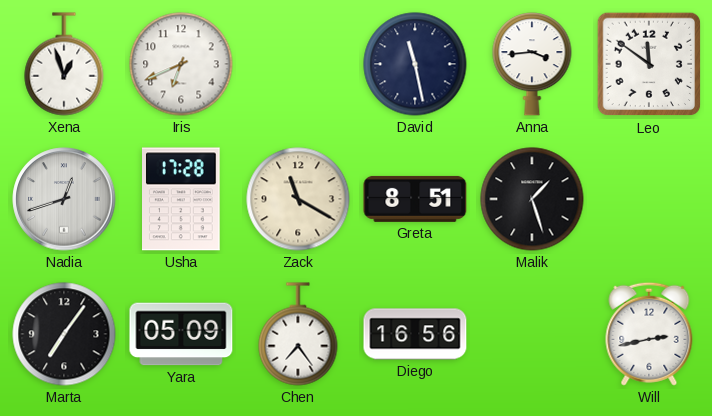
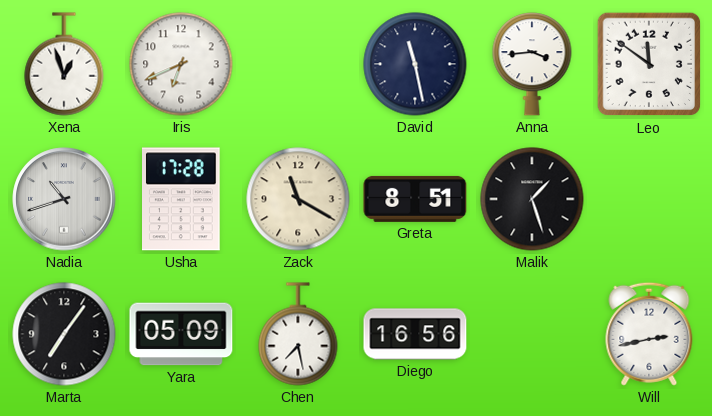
Nadia: 12:42 -> 10:42
Chen: 7:24 -> 7:28
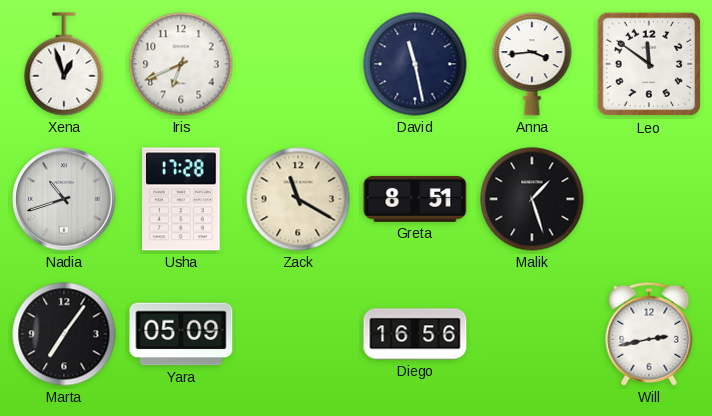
Chen: 7:28 -> none
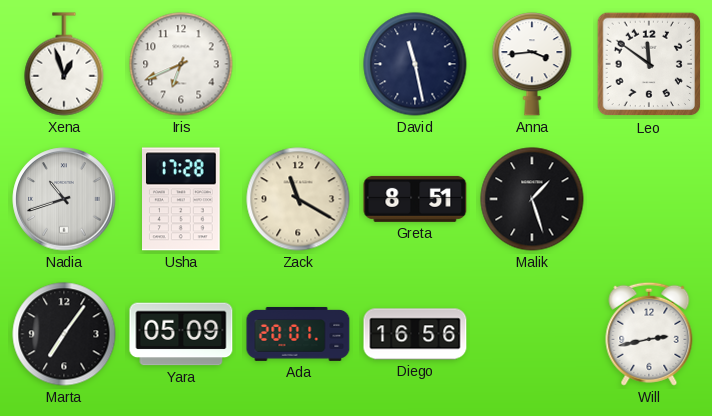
Ada: none -> 20:01
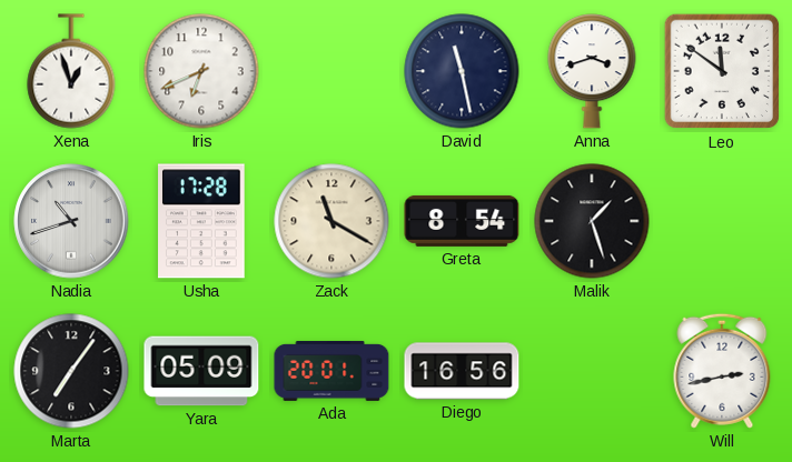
Anna: 3:44 -> 3:42
Greta: 8:51 -> 8:54
